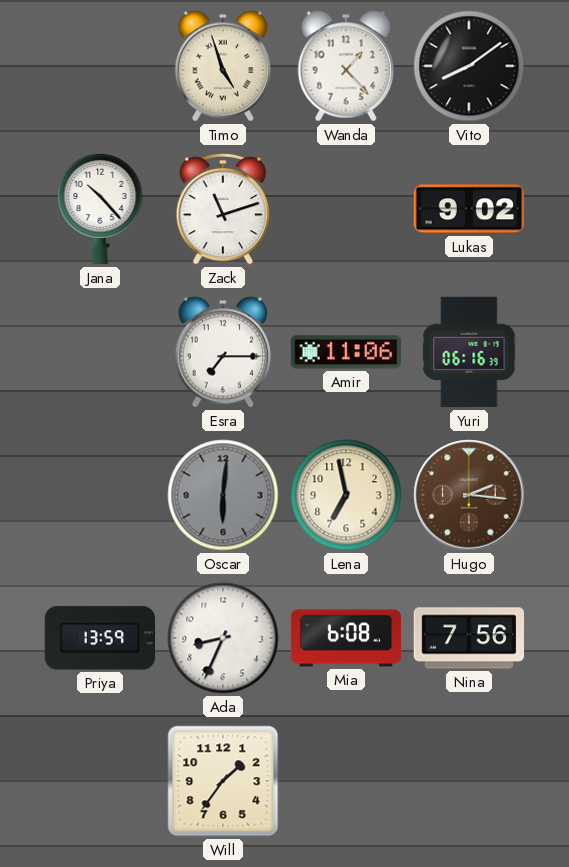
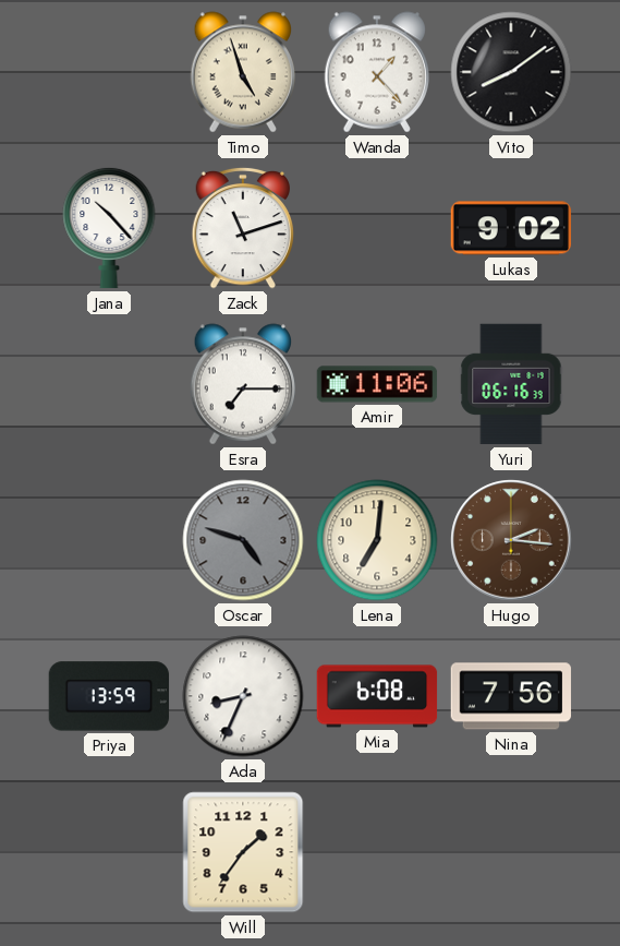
Oscar: 6:01 -> 4:48
Lena: 6:58 -> 7:01
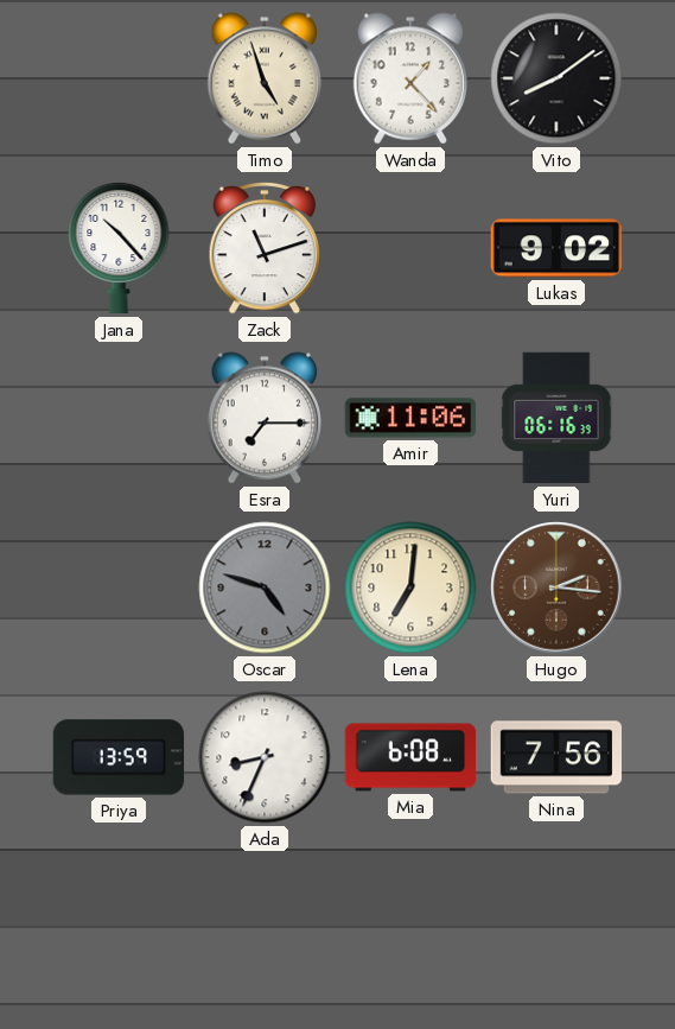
Will: 1:36 -> none
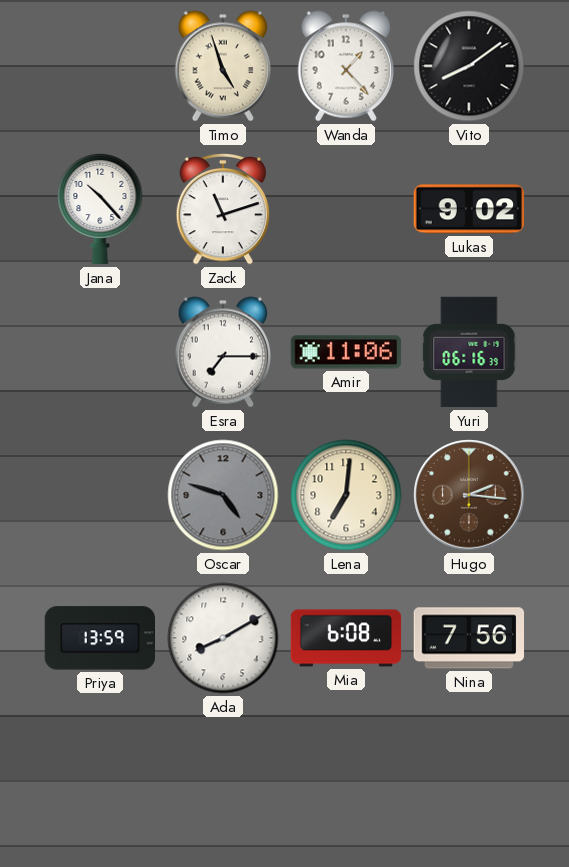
Ada: 8:34 -> 8:10
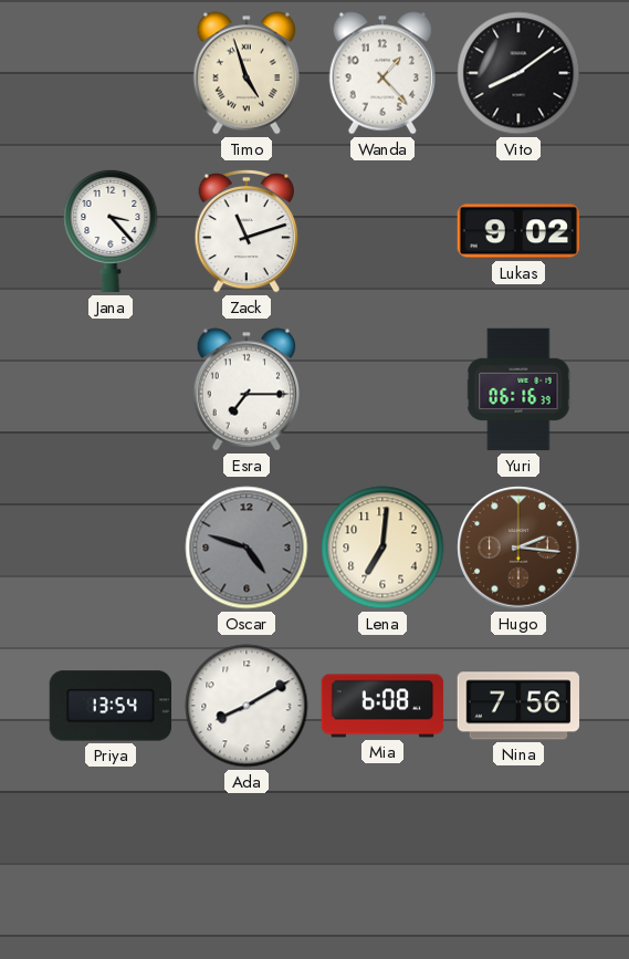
Jana: 10:23 -> 3:23
Amir: 11:06 -> none
Priya: 13:59 -> 13:54
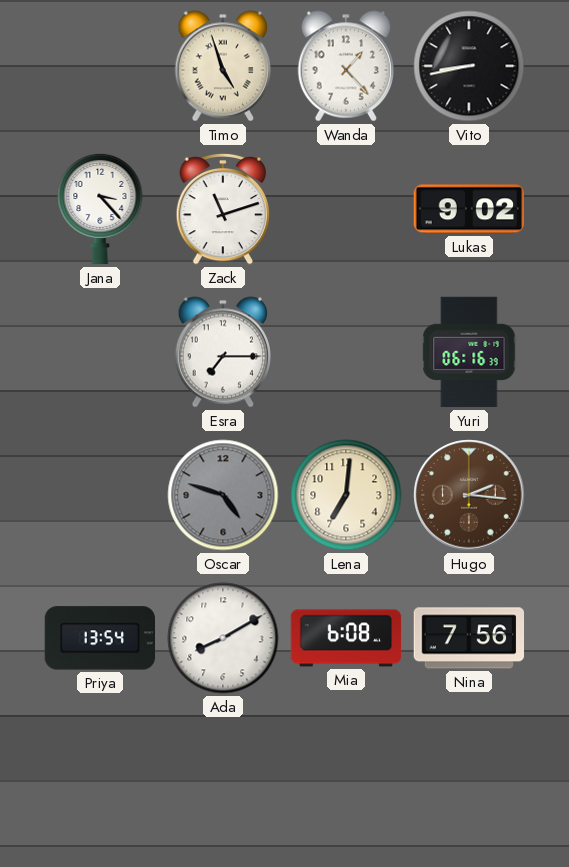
Vito: 8:09 -> 8:43
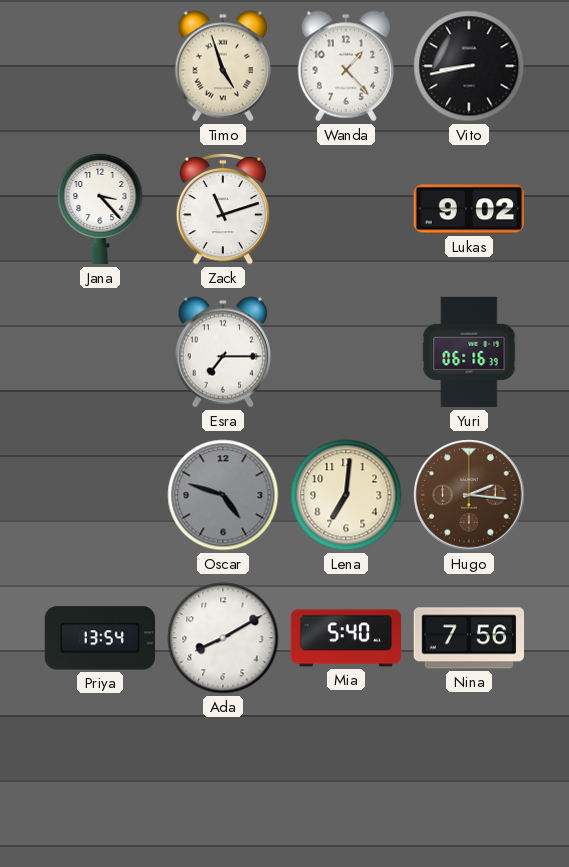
Mia: 6:08 -> 5:40
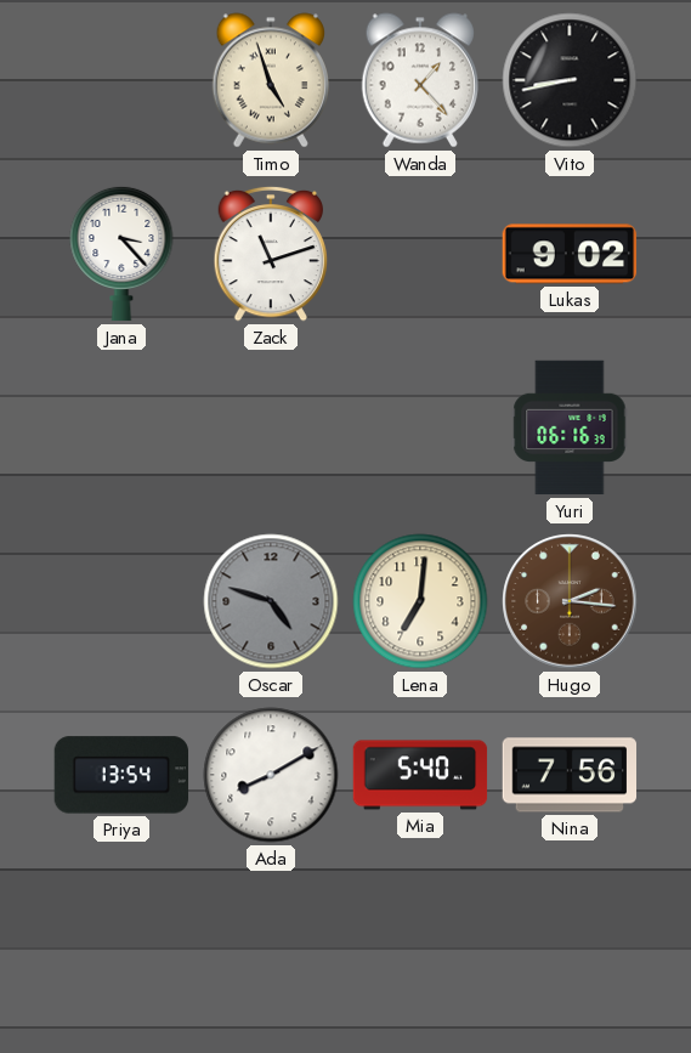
Esra: 7:15 -> none
